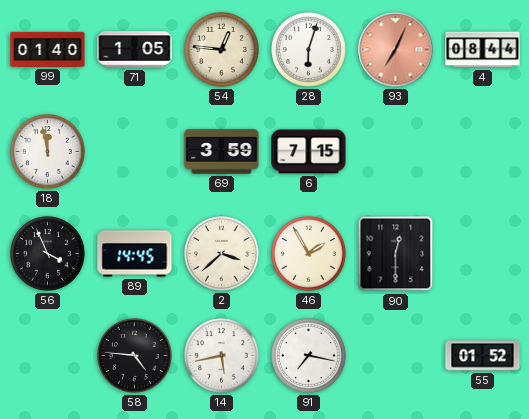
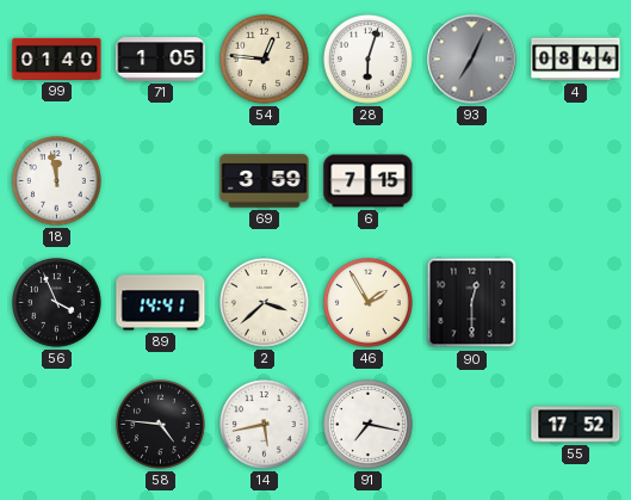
93 dial: salmon -> grey
89: 14:45 -> 14:41
55: 01:52 -> 17:52
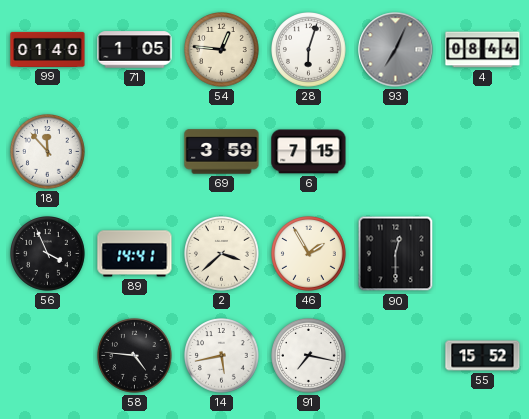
18: 11:58 -> 11:53
55: 17:52 -> 15:52
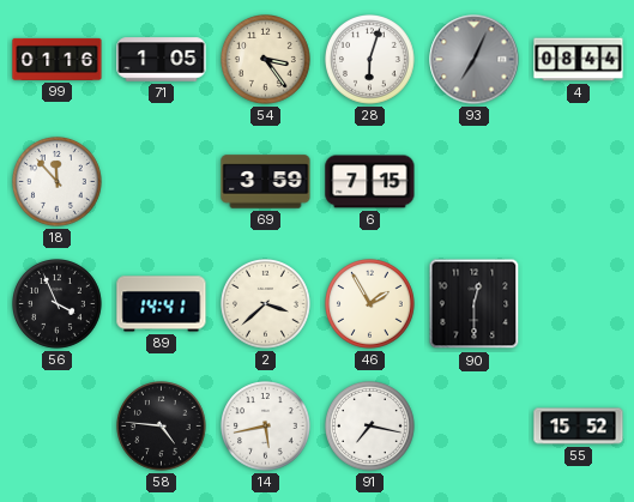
99: 01:40 -> 01:16
54: 12:46 -> 3:24
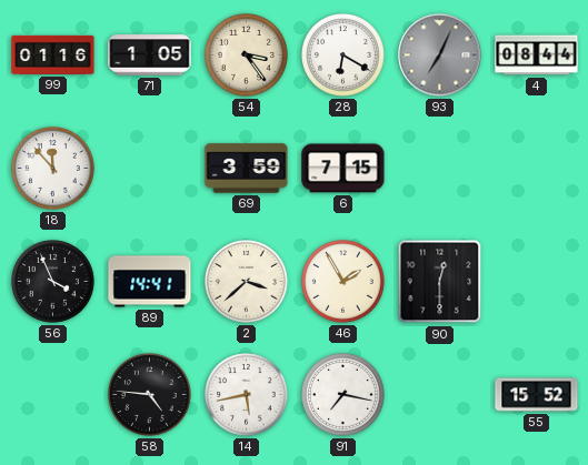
28: 6:03 -> 6:20
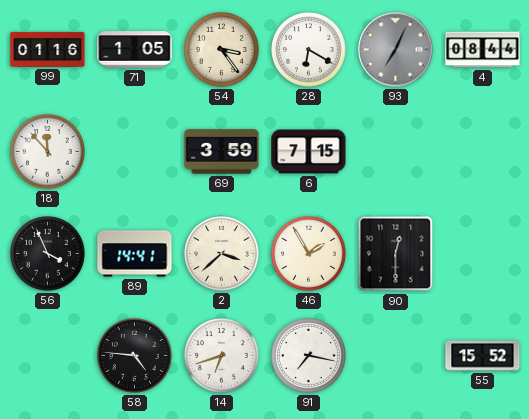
14: 5:43 -> 6:42
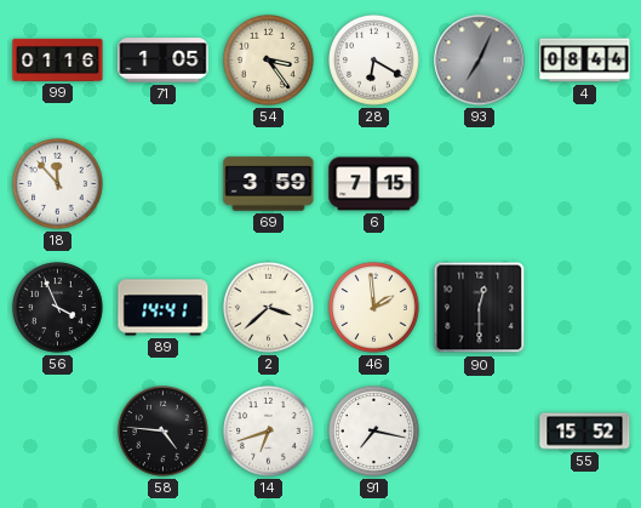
46: 1:55 -> 1:59
